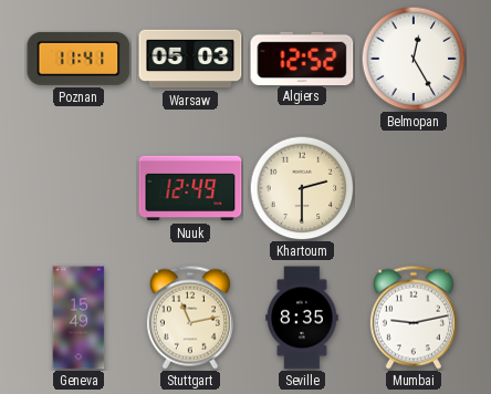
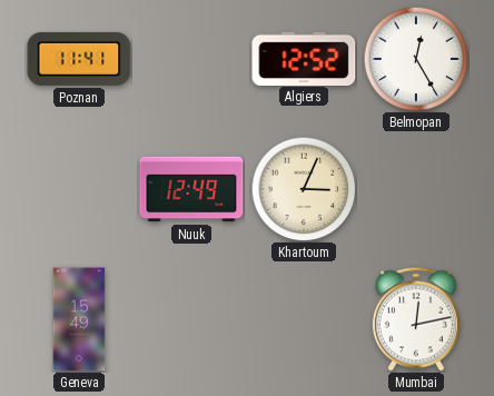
Warsaw: 05:03 -> none
Khartoum: 2:30 -> 3:04
Stuttgart: 11:13 -> none
Seville: 8:35 -> none
Mumbai: 9:13 -> 12:13
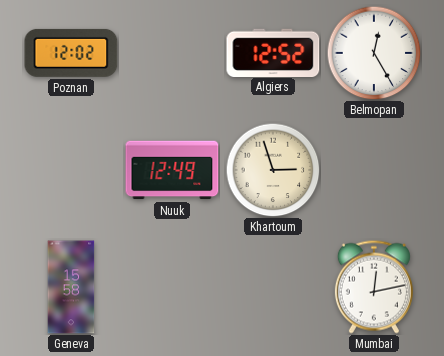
Poznan: 11:41 -> 12:02
Khartoum: 3:04 -> 2:57
Geneva: 15:49 -> 15:58
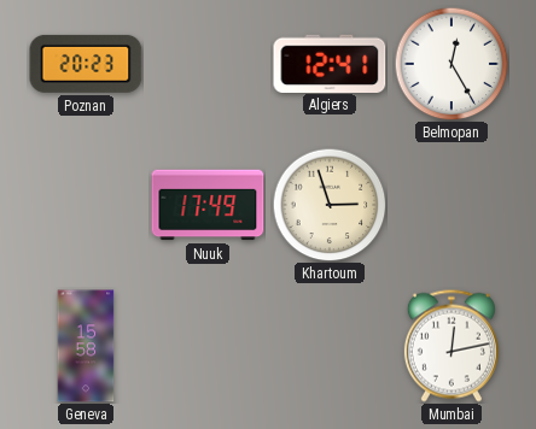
Poznan: 12:02 -> 20:23
Algiers: 12:52 -> 12:41
Nuuk: 12:49 -> 17:49
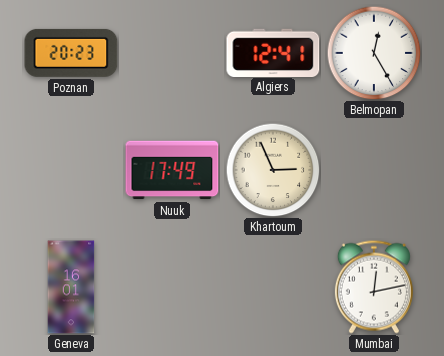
Khartoum: 2:57 -> 2:56
Geneva: 15:58 -> 16:01
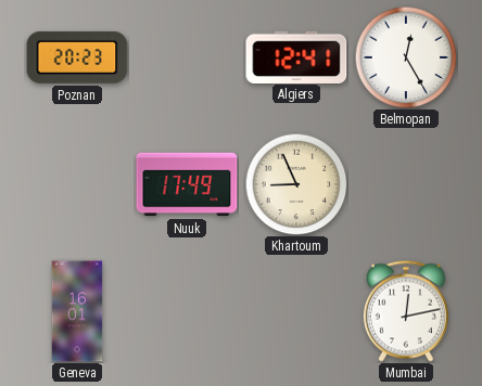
Khartoum: 2:56 -> 8:56
